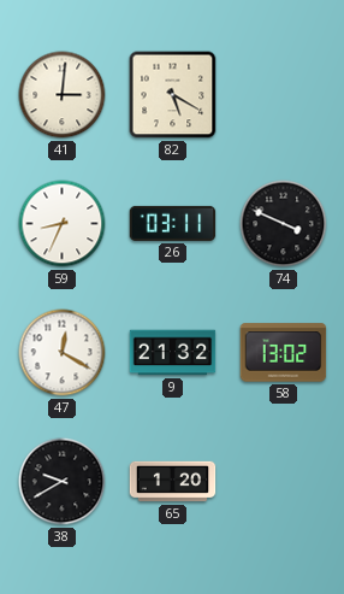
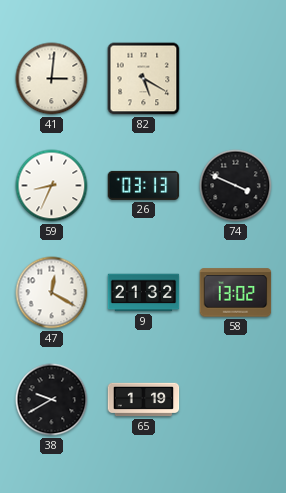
26: 03:11 -> 03:13
65: 1:20 -> 1:19
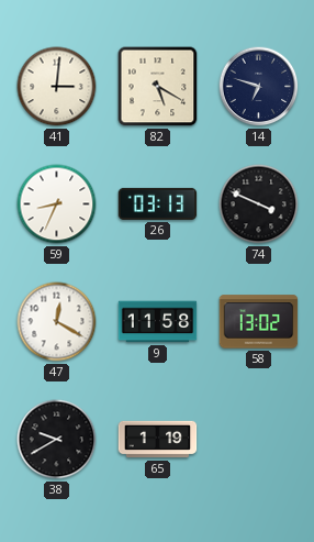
14: none -> 6:48
9: 21:32 -> 11:58
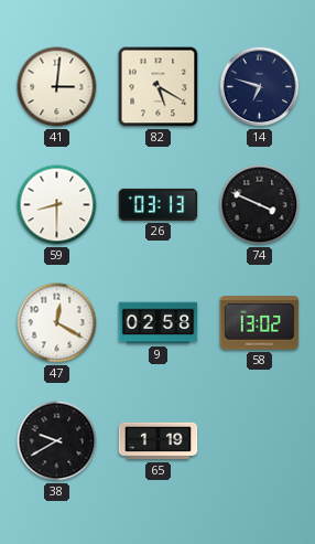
59: 8:34 -> 8:30
9: 11:58 -> 02:58
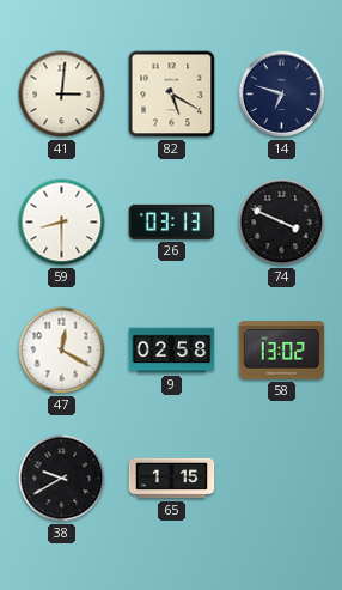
65: 1:19 -> 1:15
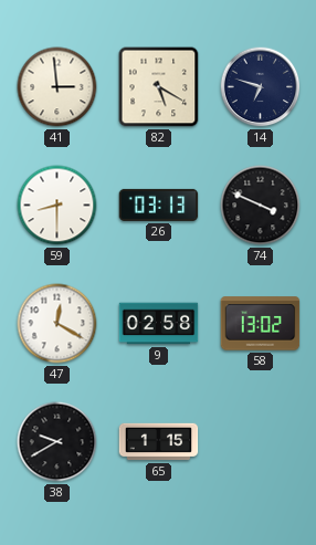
41: 3:01 -> 2:59
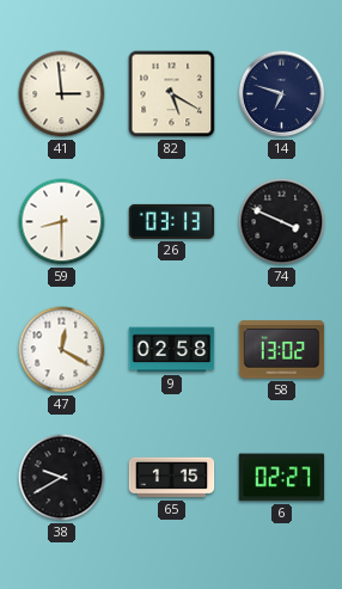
6: none -> 02:27
